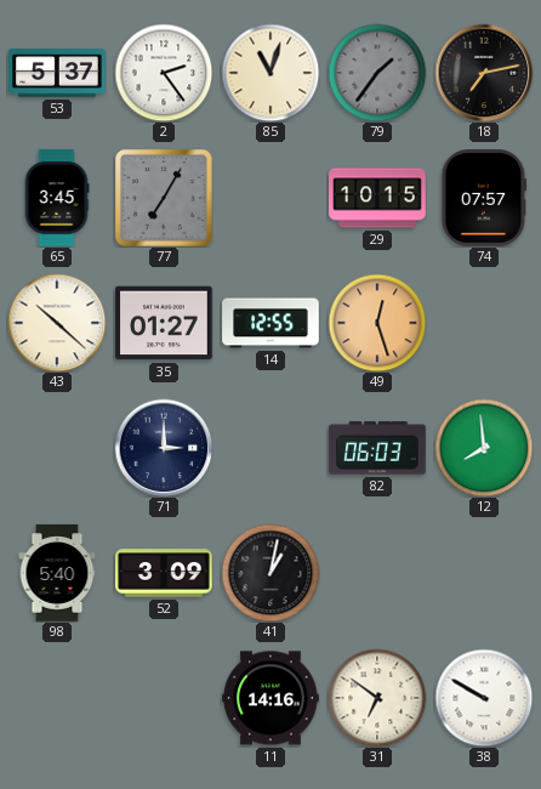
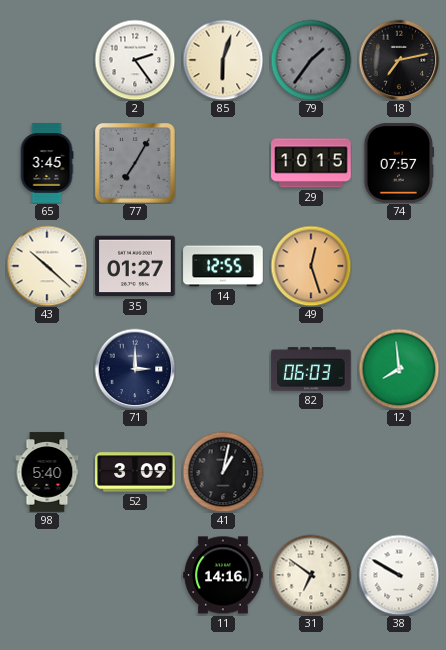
53: 5:37 -> none
85: 11:03 -> 6:03
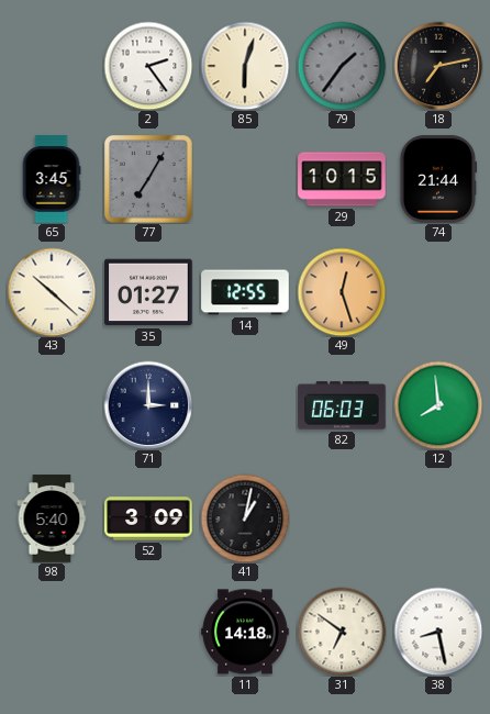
74: 07:57 -> 21:44
11: 14:16 -> 14:18
38: 9:50 -> 8:28
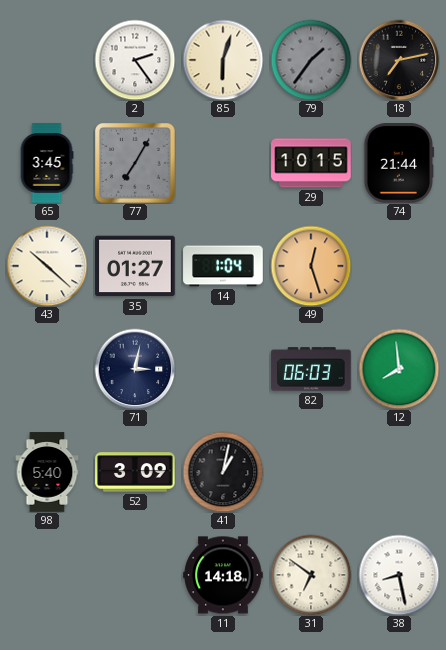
14: 12:55 -> 1:04
71: 3:00 -> 3:02
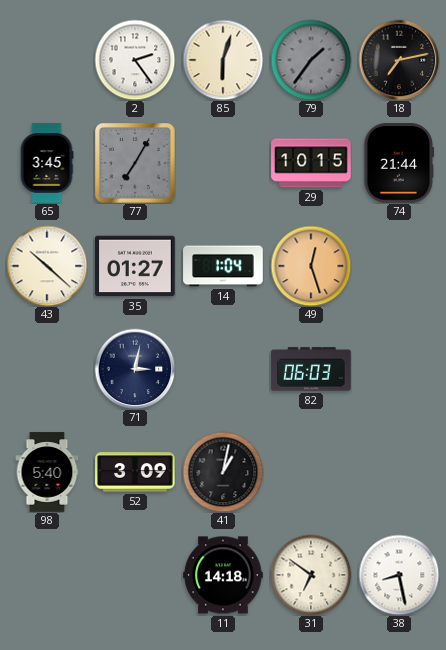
12: 7:59 -> none
